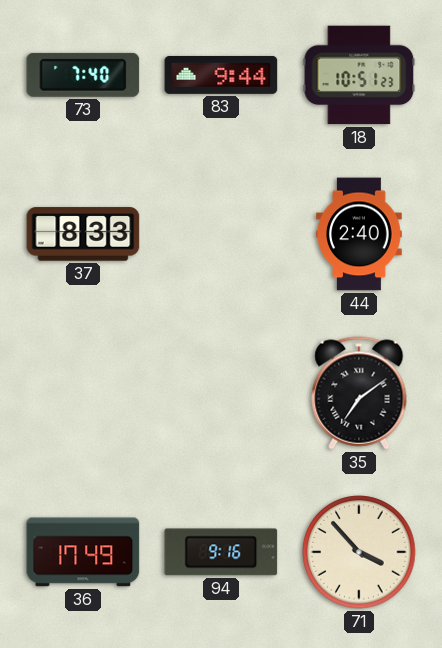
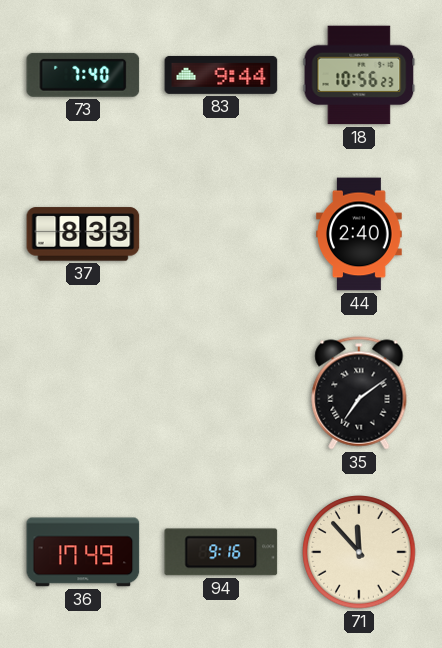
18: 10:51 -> 10:56
71: 3:53 -> 11:53
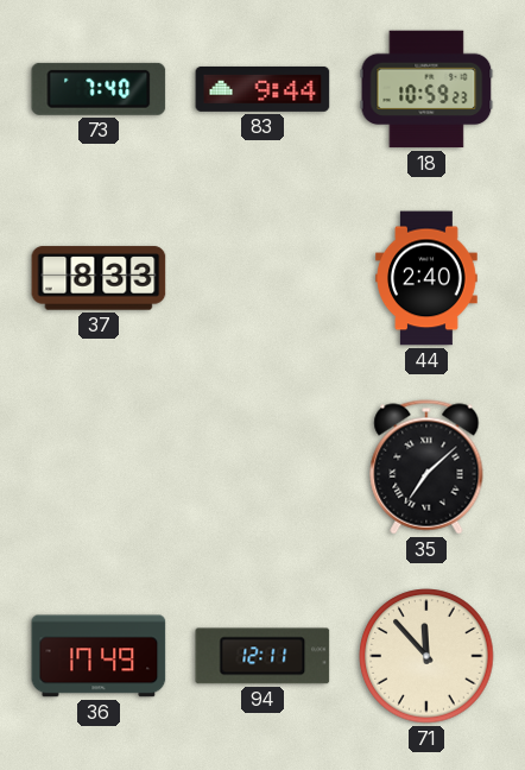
18: 10:56 -> 10:59
35: 7:09 -> 7:08
94: 9:16 -> 12:11
